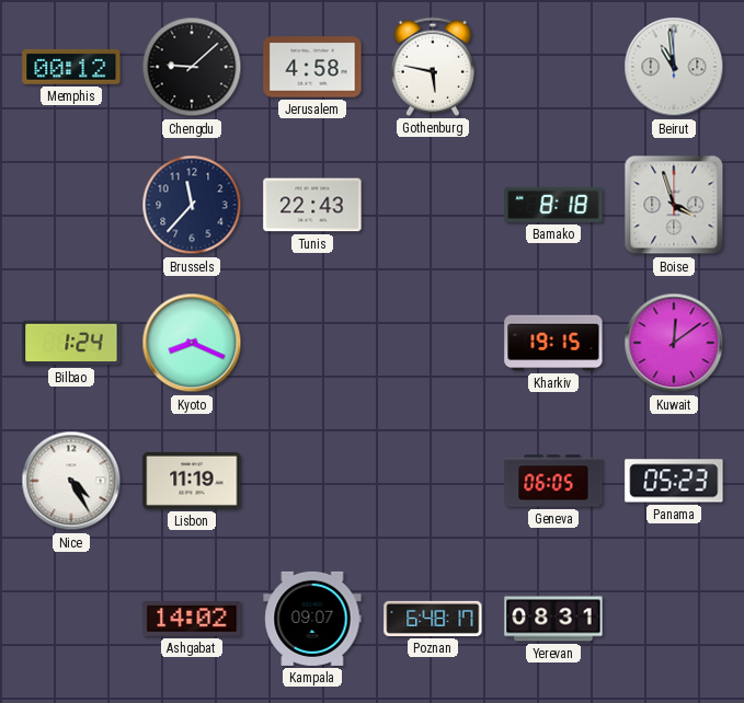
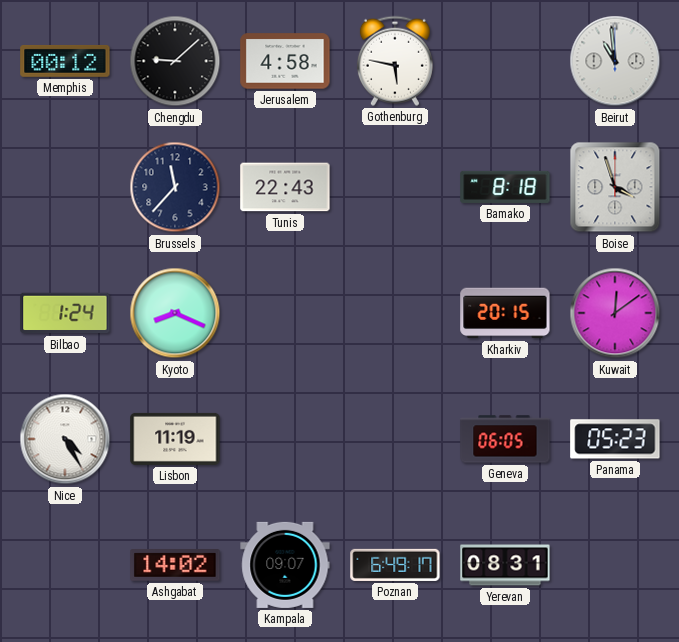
Kharkiv: 19:15 -> 20:15
Poznan: 6:48 -> 6:49
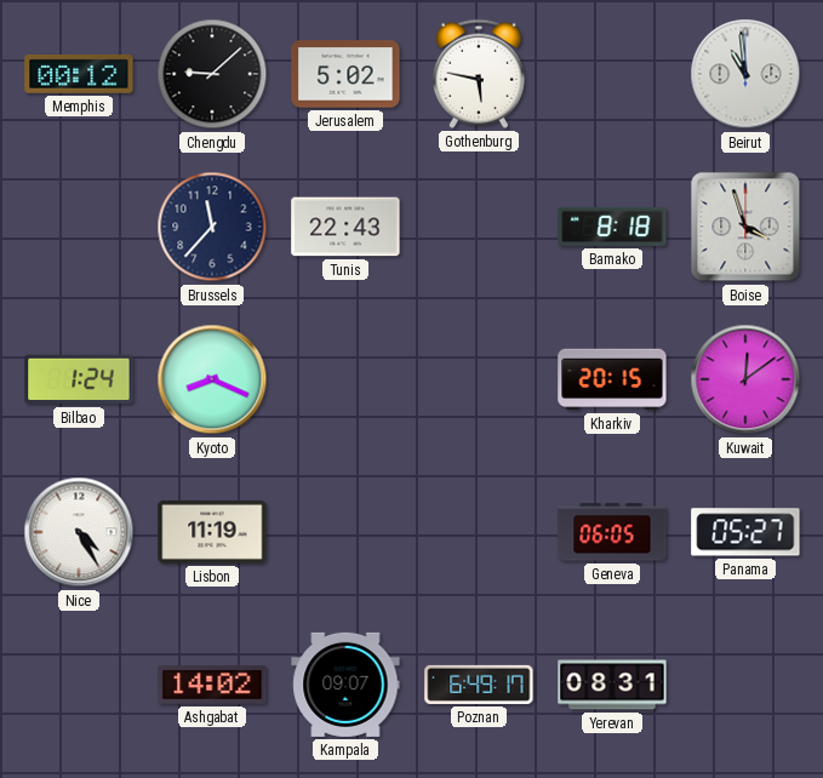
Jerusalem: 4:58 -> 5:02
Panama: 05:23 -> 05:27
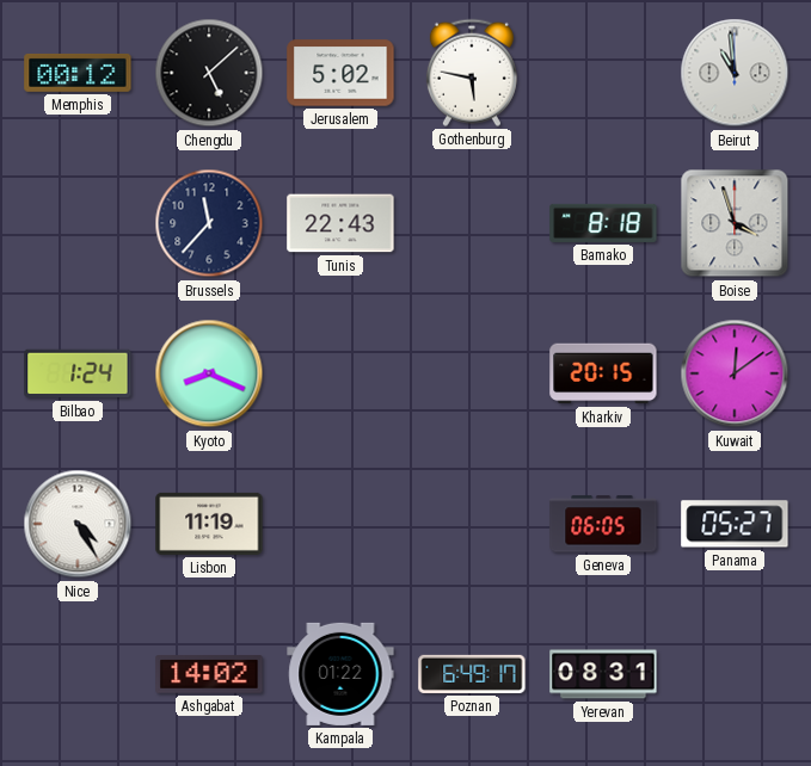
Chengdu: 9:08 -> 5:08
Kampala: 09:07 -> 01:22
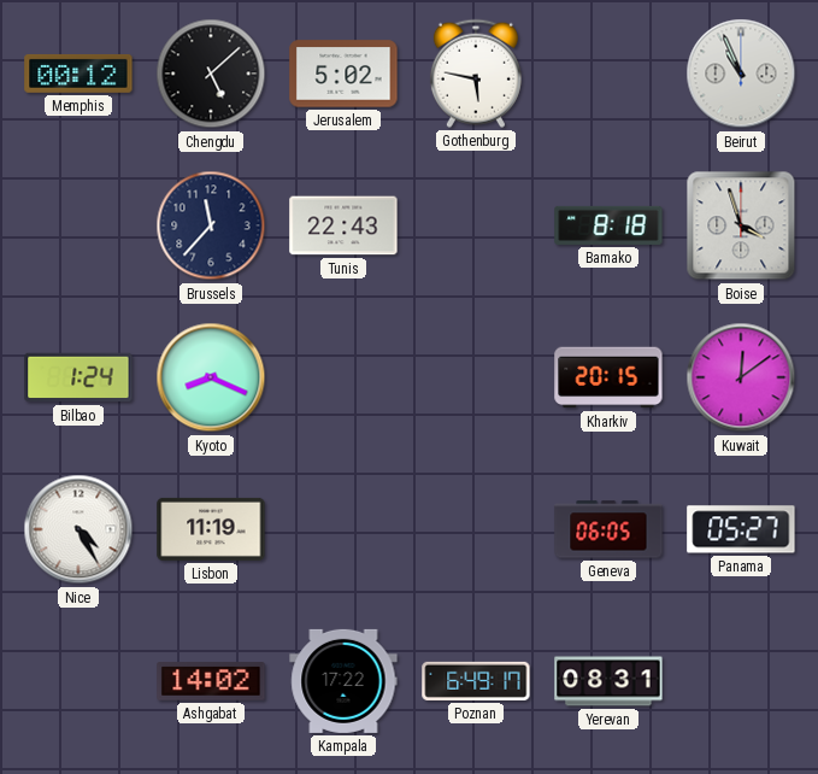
Beirut: 10:59 -> 10:56
Kampala: 01:22 -> 17:22
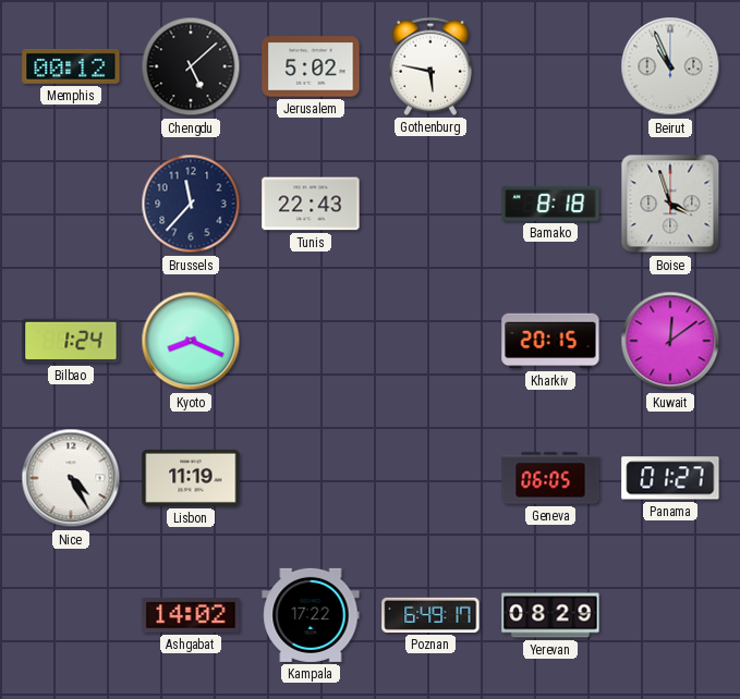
Panama: 05:27 -> 01:27
Yerevan: 08:31 -> 08:29
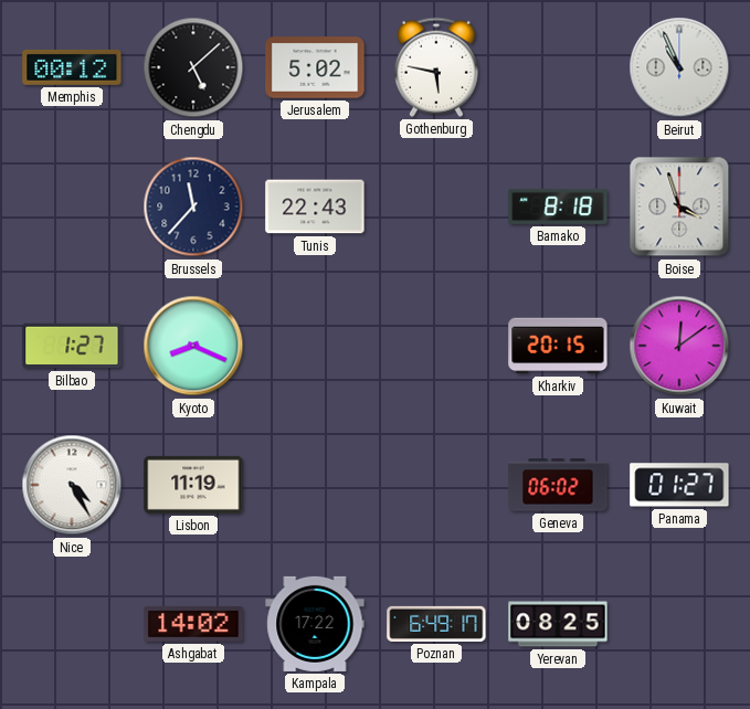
Bilbao: 1:24 -> 1:27
Geneva: 06:05 -> 06:02
Yerevan: 08:29 -> 08:25
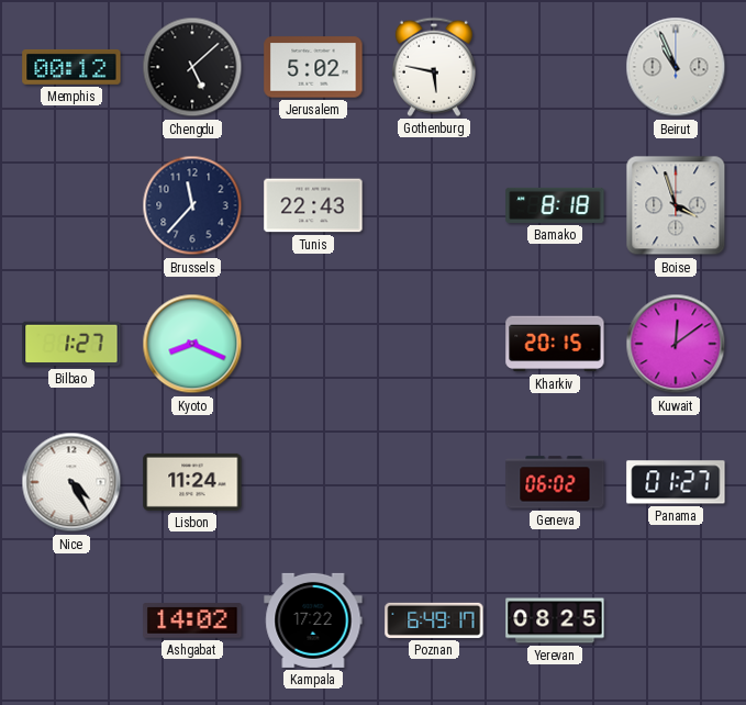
Lisbon: 11:19 -> 11:24
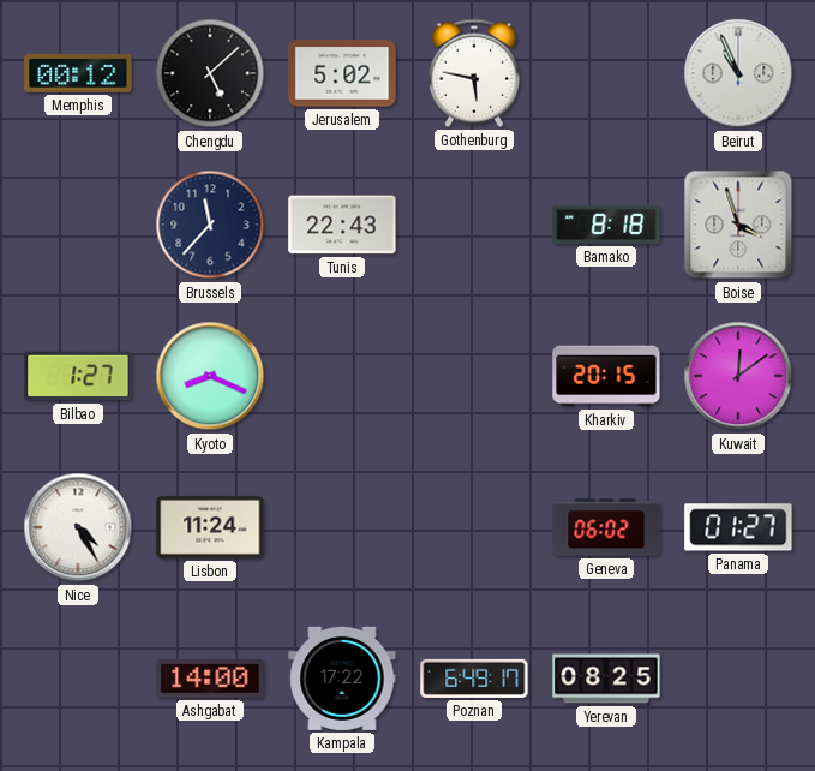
Ashgabat: 14:02 -> 14:00
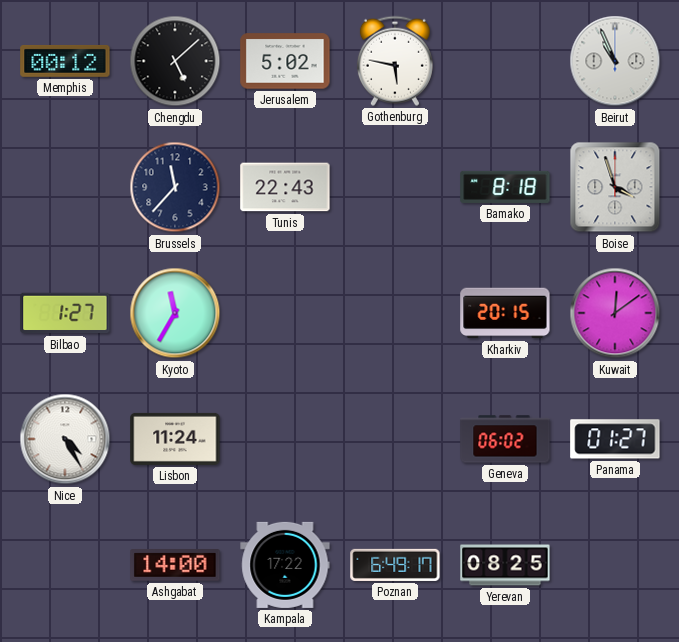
Kyoto: 8:19 -> 11:35
